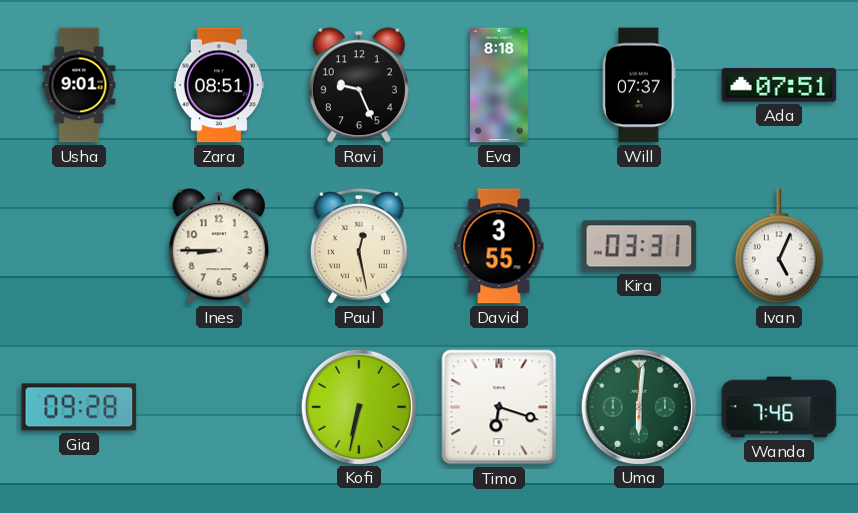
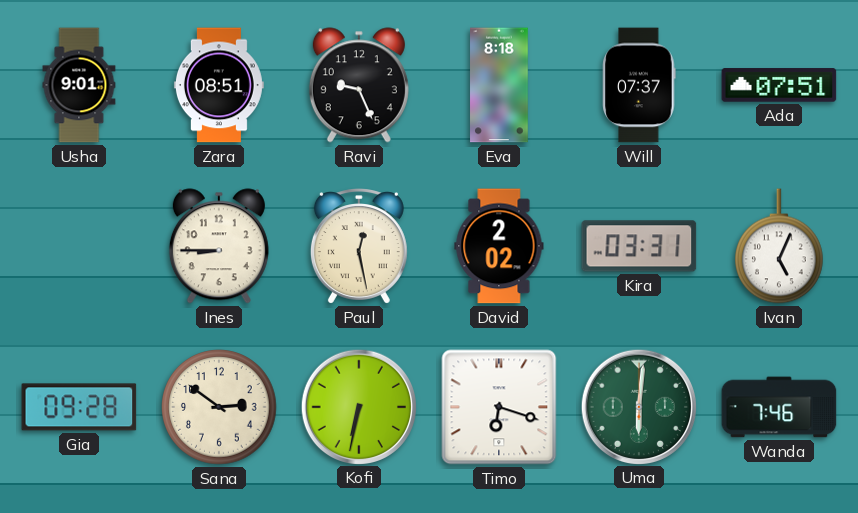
David: 3:55 -> 2:02
Sana: none -> 2:51
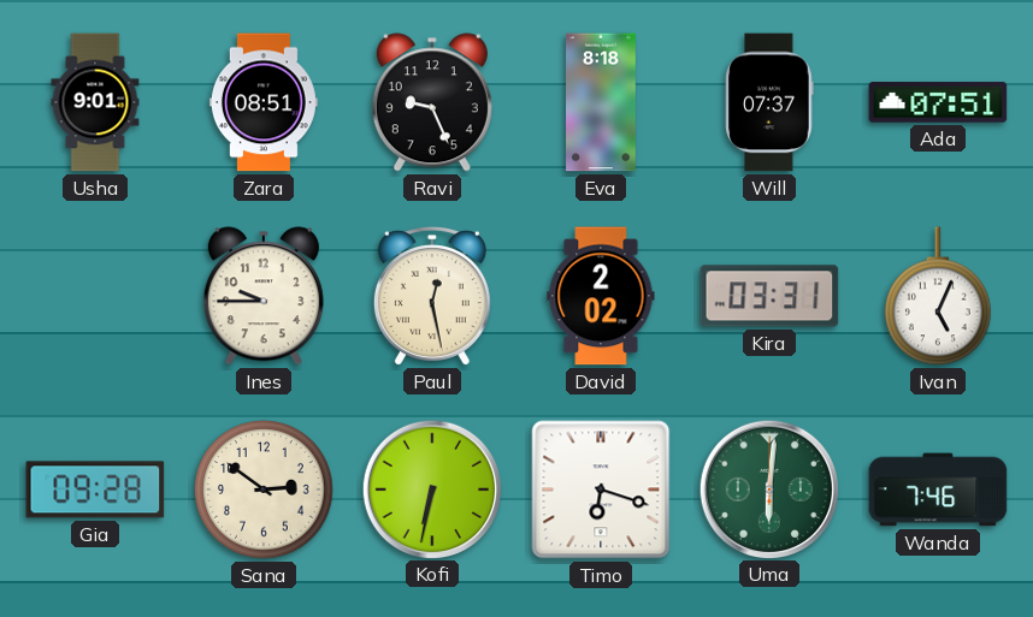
Ines: 8:45 -> 9:45
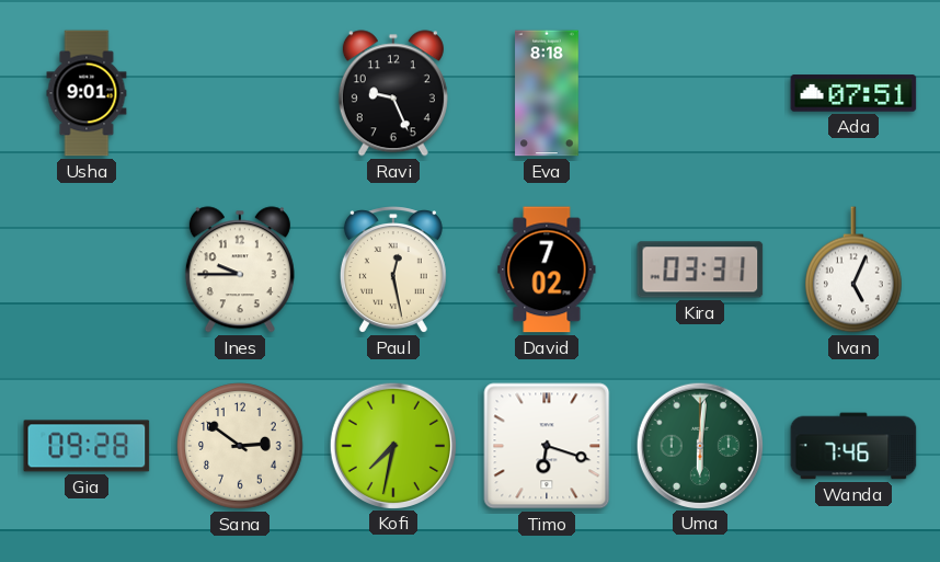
Zara: 08:51 -> none
Will: 07:37 -> none
David: 2:02 -> 7:02
Kofi: 6:32 -> 7:32
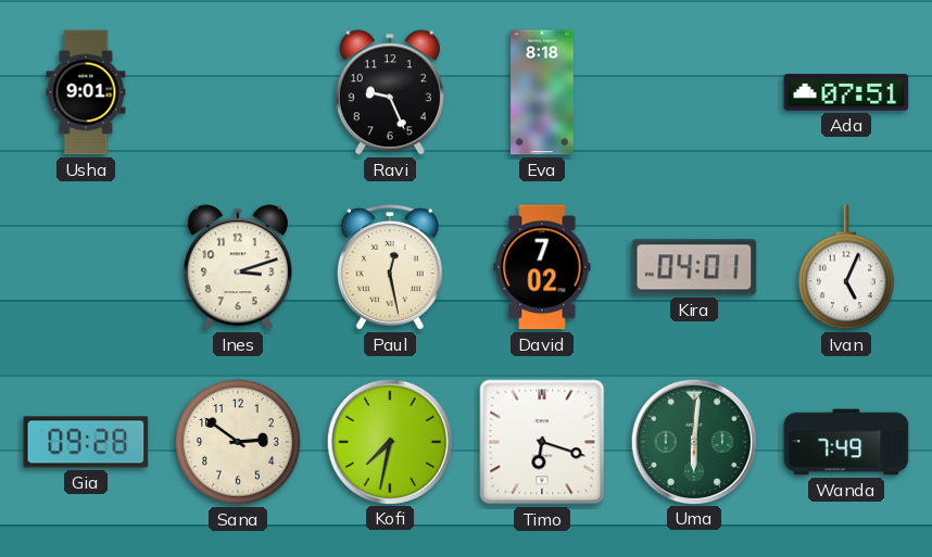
Ines: 9:45 -> 3:12
Kira: 03:31 -> 04:01
Wanda: 7:46 -> 7:49
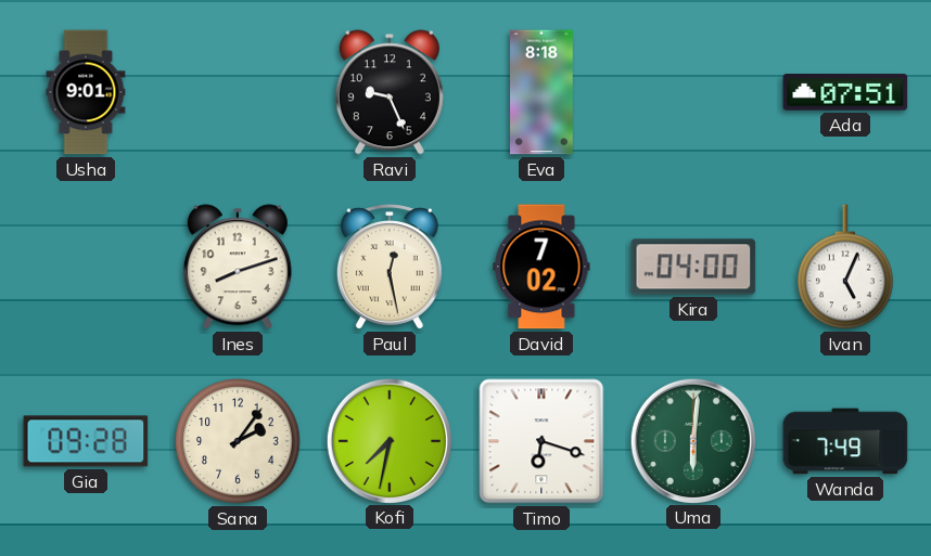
Ines: 3:12 -> 8:12
Kira: 04:01 -> 04:00
Sana: 2:51 -> 2:06
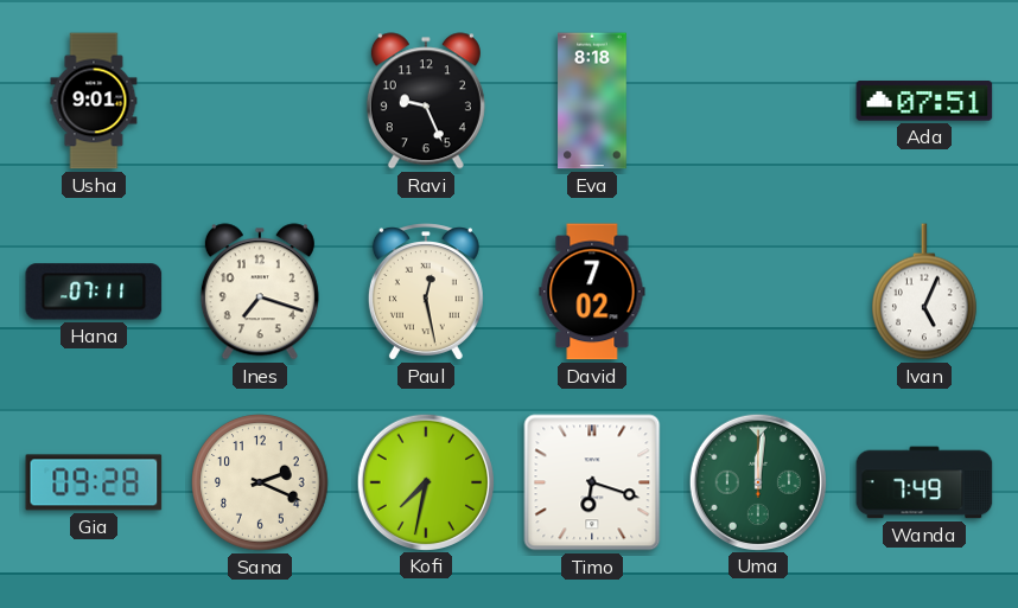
Hana: none -> 07:11
Ines: 8:12 -> 7:18
Kira: 04:00 -> none
Sana: 2:06 -> 2:19
Uma: 6:01 -> 12:01
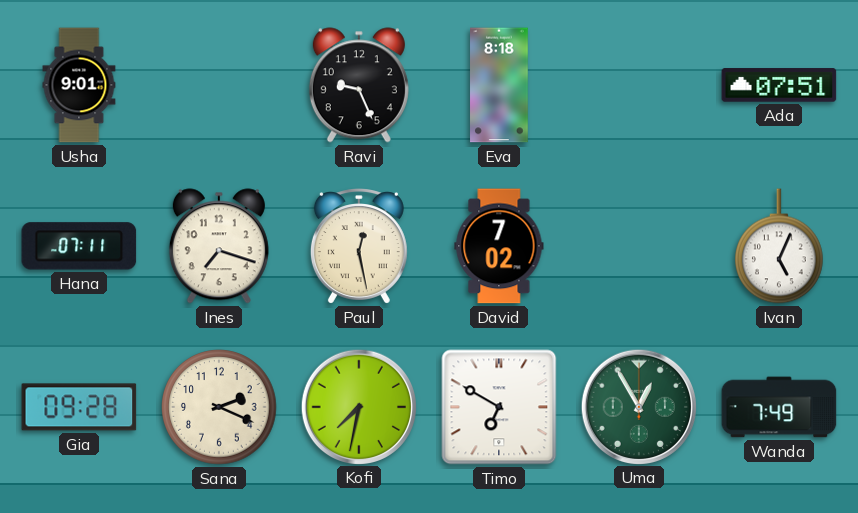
Timo: 6:18 -> 6:50
Uma: 12:01 -> 12:55
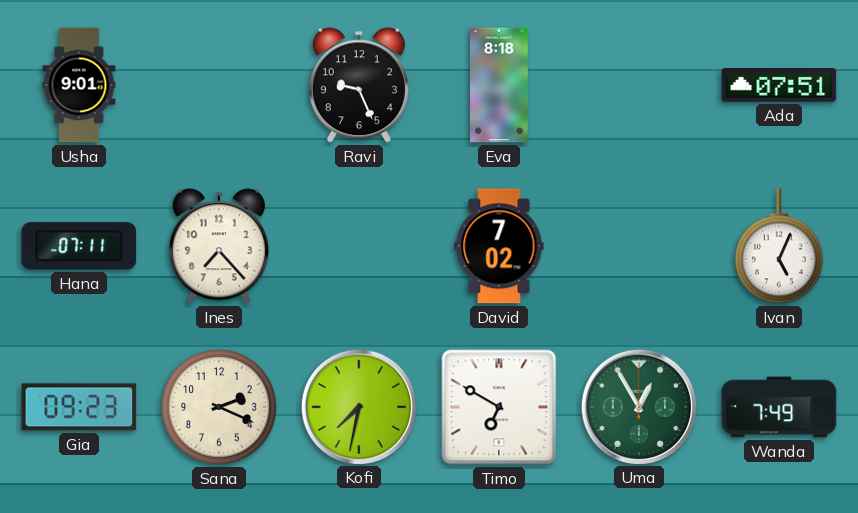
Ines: 7:18 -> 7:23
Paul: 12:28 -> none
Gia: 09:28 -> 09:23
